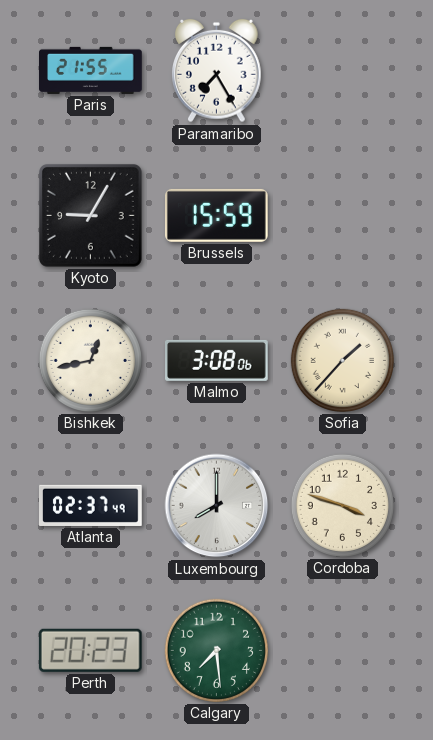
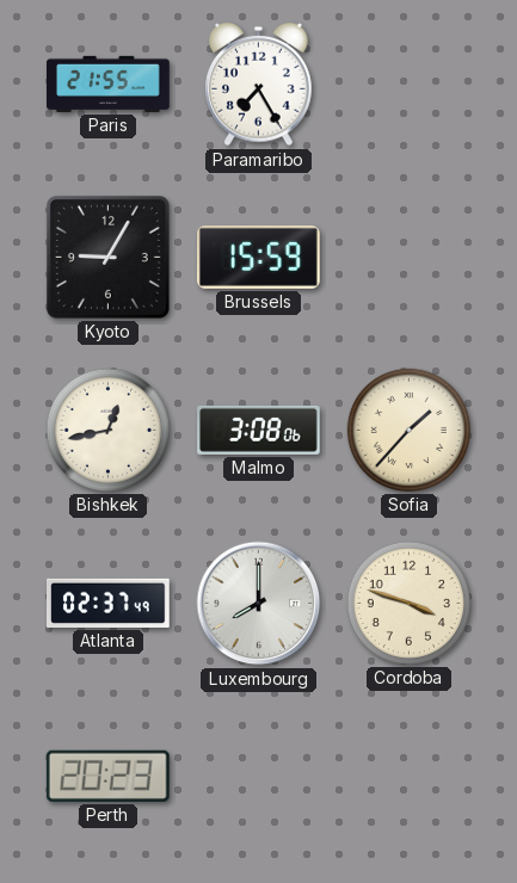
Calgary: 7:29 -> none
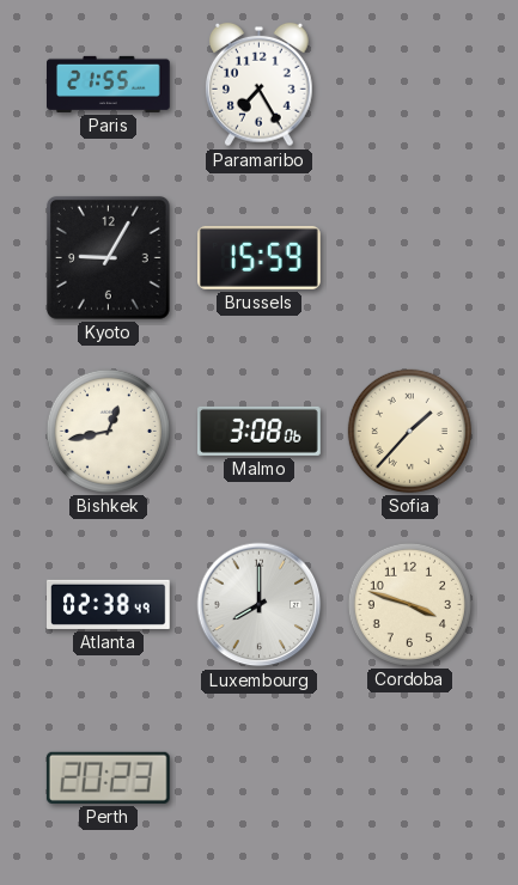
Atlanta: 02:37 -> 02:38
